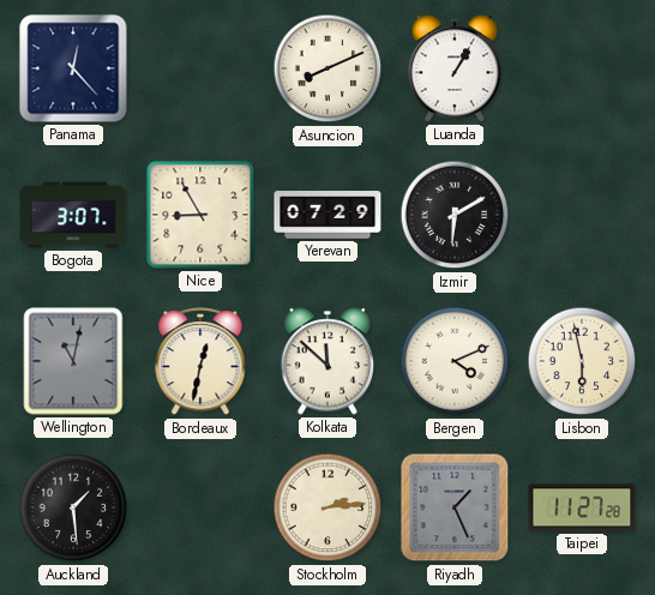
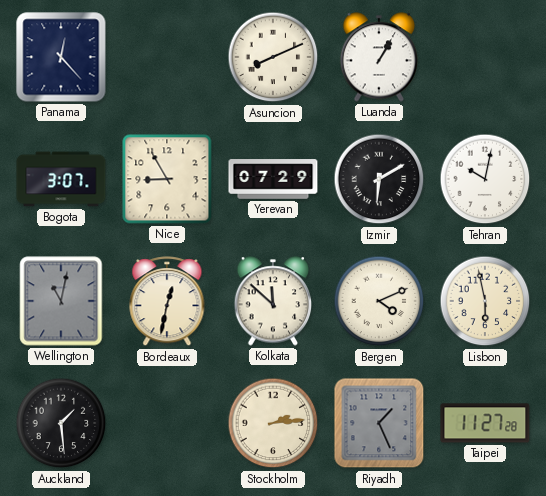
Tehran: none -> 10:02
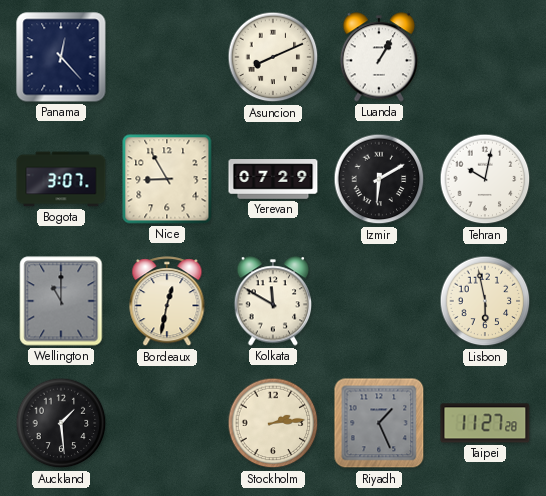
Wellington: 11:02 -> 11:00
Kolkata: 11:52 -> 11:50
Bergen: 4:11 -> none
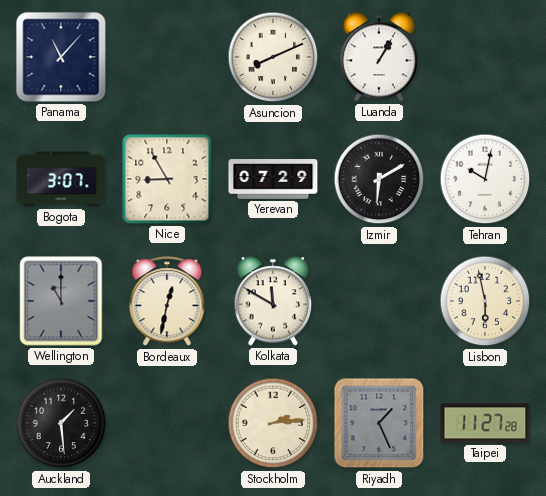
Panama: 12:23 -> 11:07
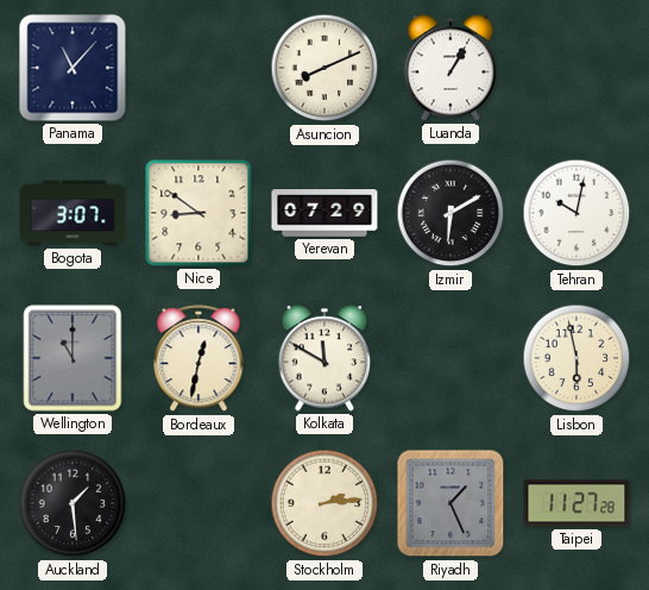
Nice: 8:55 -> 8:51
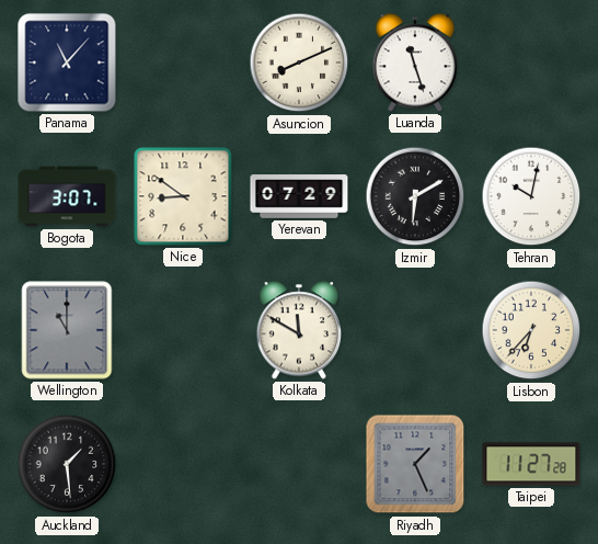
Luanda: 1:05 -> 11:27
Bordeaux: 12:32 -> none
Lisbon: 5:58 -> 6:37
Stockholm: 2:14 -> none
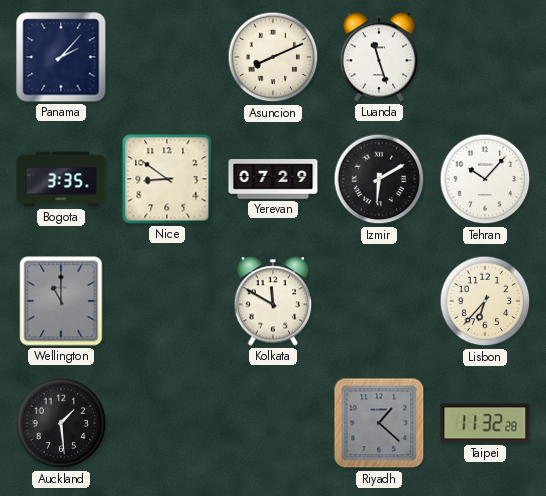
Panama: 11:07 -> 2:07
Bogota: 3:07 -> 3:35
Tehran: 10:02 -> 10:07
Riyadh: 1:26 -> 1:22
Taipei: 11:27 -> 11:32
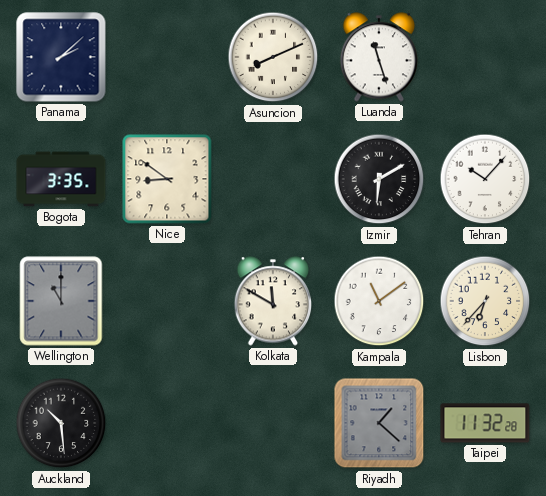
Panama: 2:07 -> 2:08
Yerevan: 07:29 -> none
Kampala: none -> 11:09
Auckland: 1:29 -> 10:29
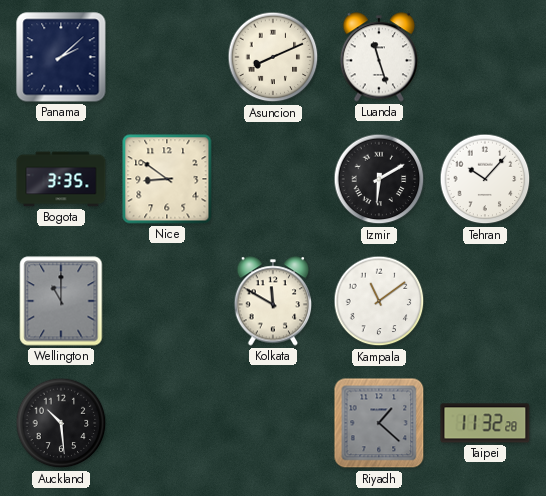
Lisbon: 6:37 -> none
